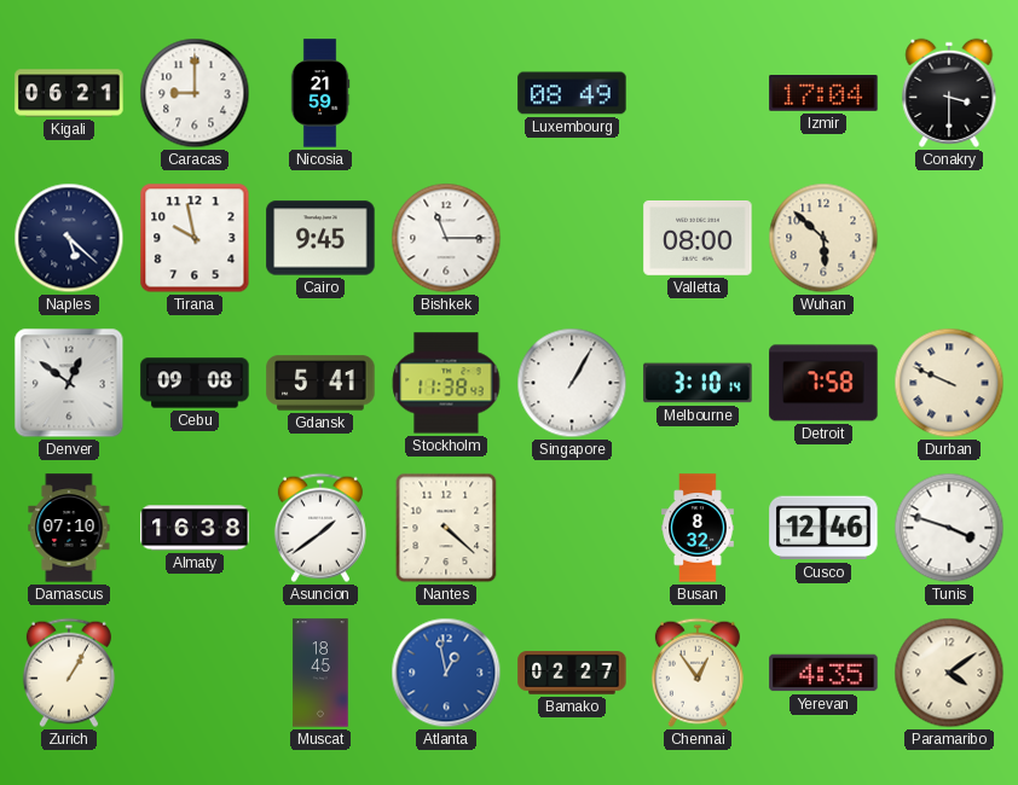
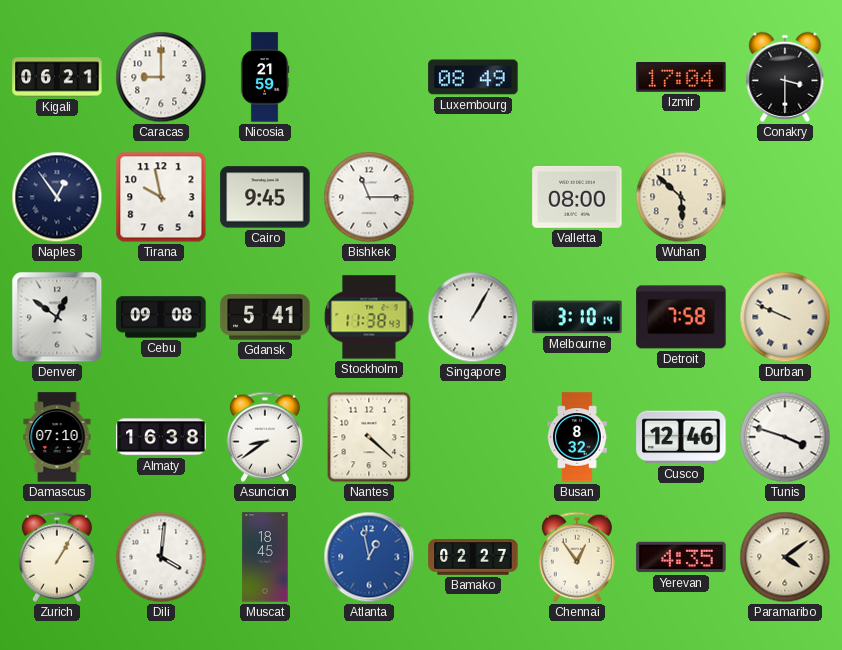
Naples: 5:22 -> 12:54
Asuncion: 1:39 -> 8:39
Dili: none -> 4:01
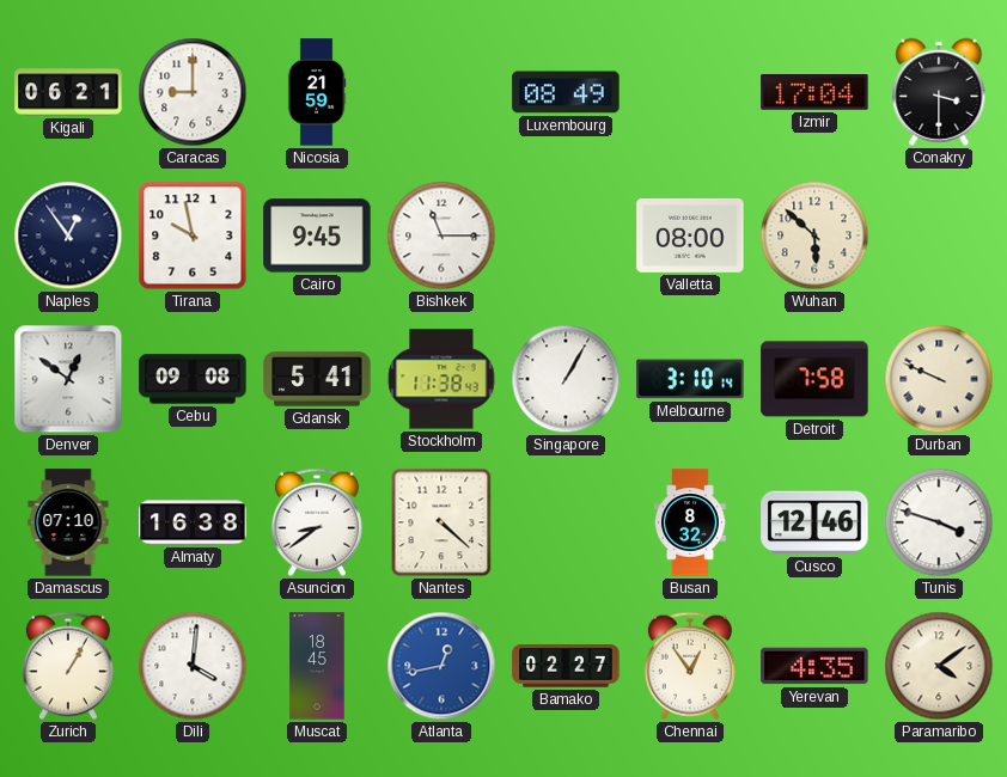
Atlanta: 12:58 -> 12:43
